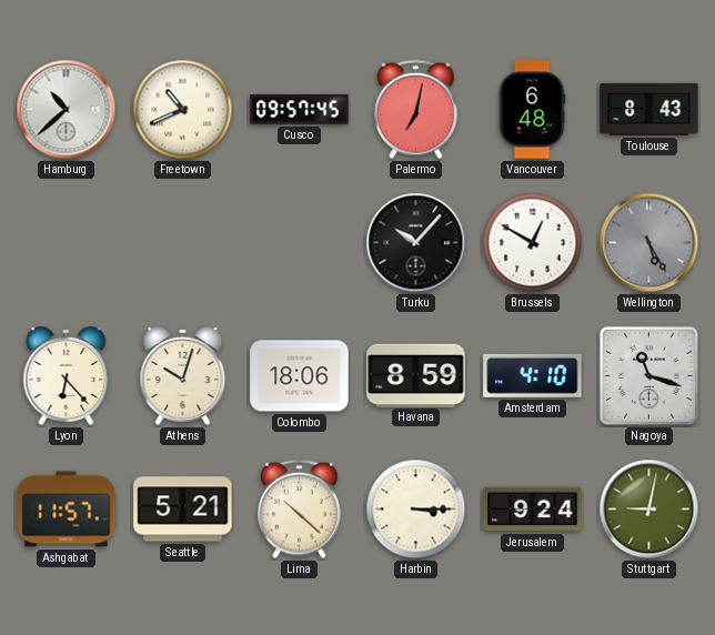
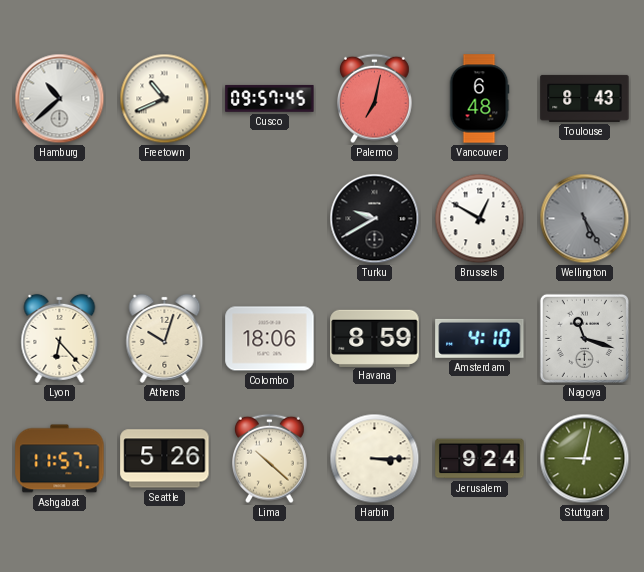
Turku: 10:07 -> 9:40
Seattle: 5:21 -> 5:26
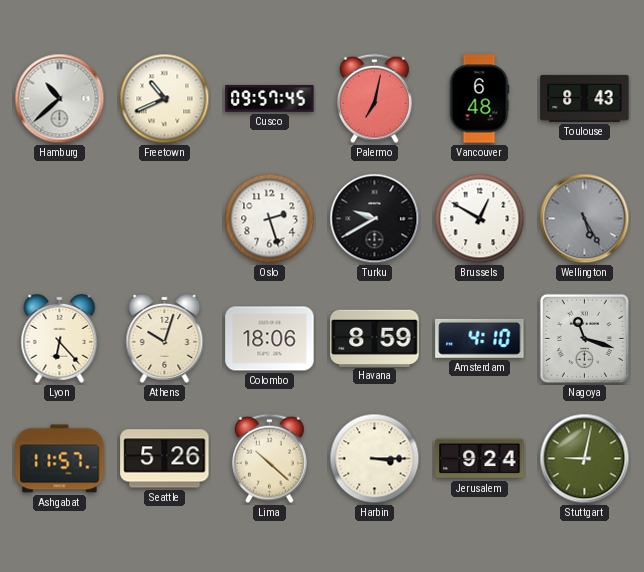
Oslo: none -> 2:27
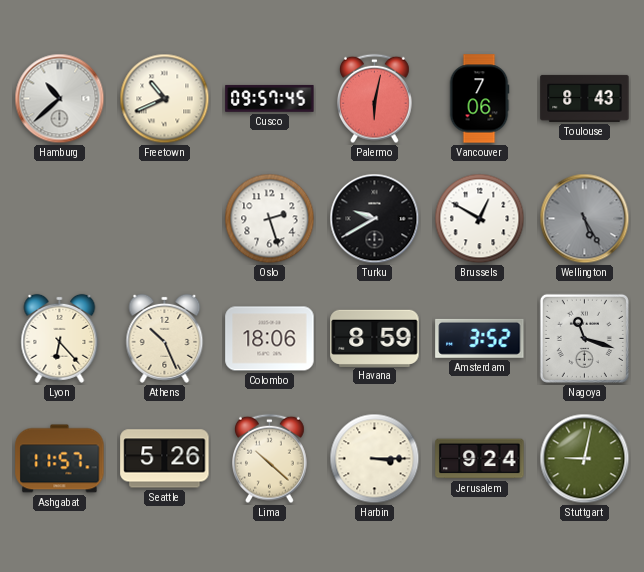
Palermo: 7:02 -> 6:02
Vancouver: 6:48 -> 7:06
Athens: 10:03 -> 10:26
Amsterdam: 4:10 -> 3:52
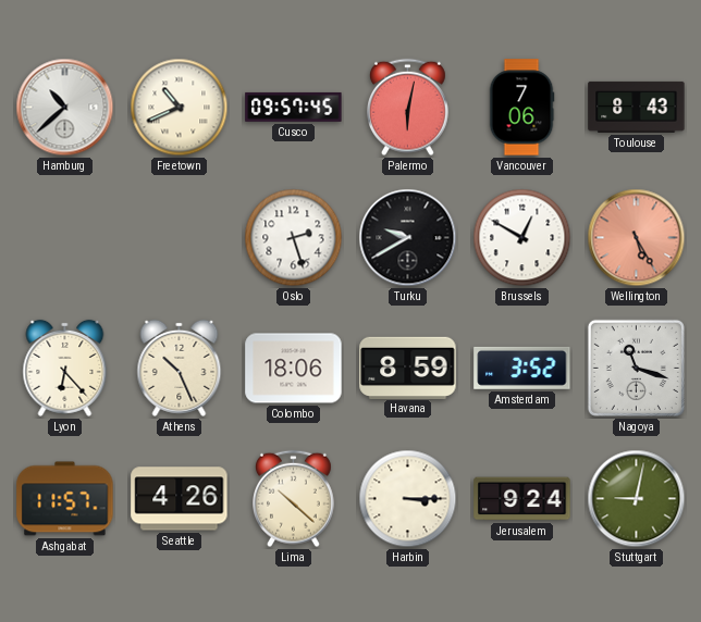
Wellington dial: grey -> salmon
Seattle: 5:26 -> 4:26
